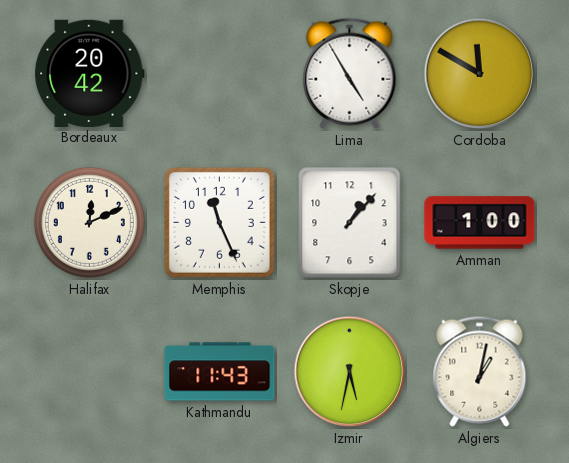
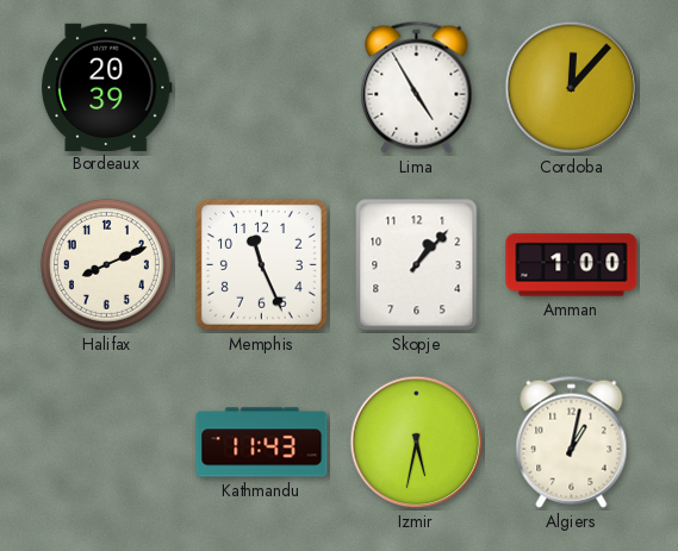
Bordeaux: 20:42 -> 20:39
Cordoba: 11:50 -> 12:07
Halifax: 12:11 -> 8:11
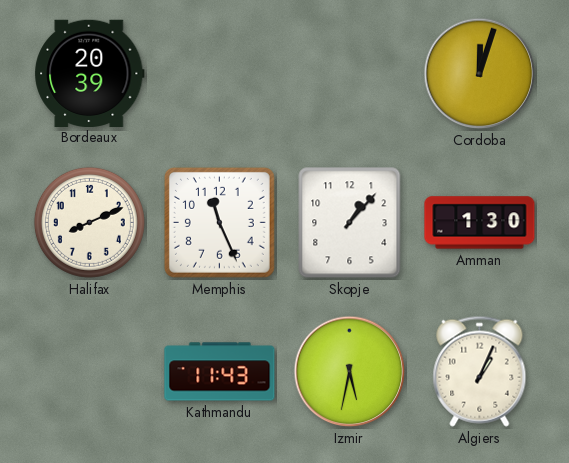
Lima: 4:55 -> none
Cordoba: 12:07 -> 12:03
Amman: 1:00 -> 1:30
Algiers: 1:02 -> 1:04
